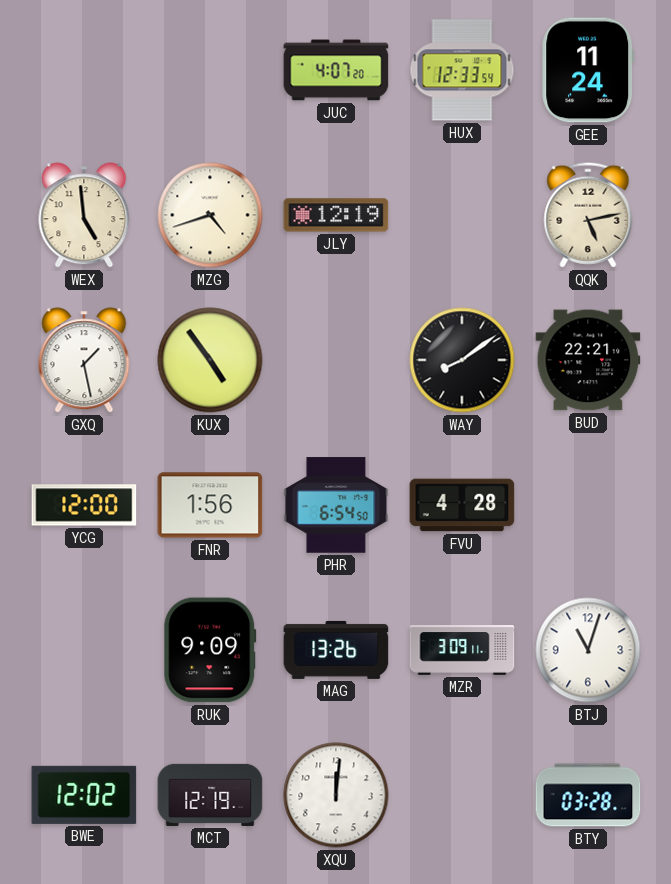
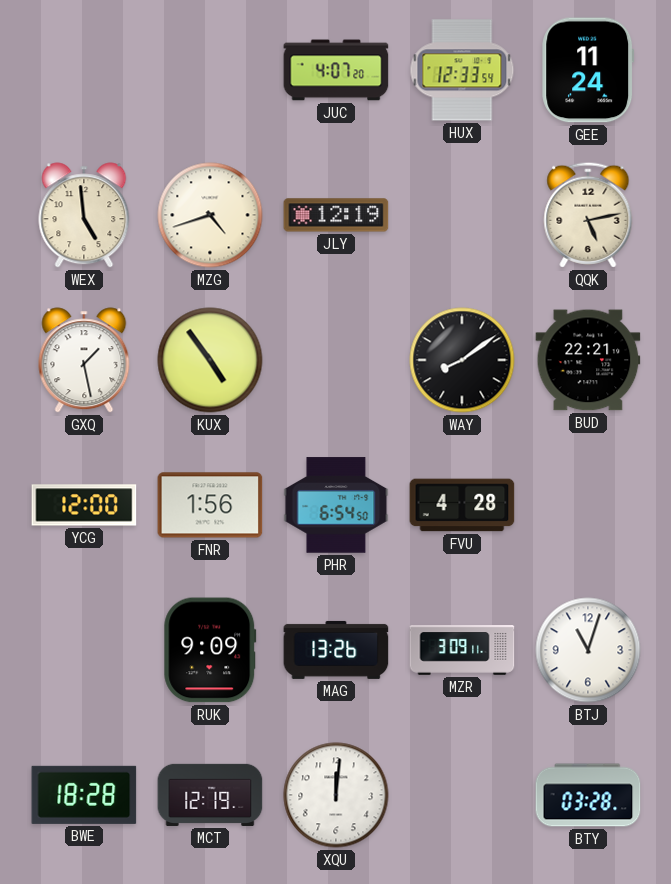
BWE: 12:02 -> 18:28
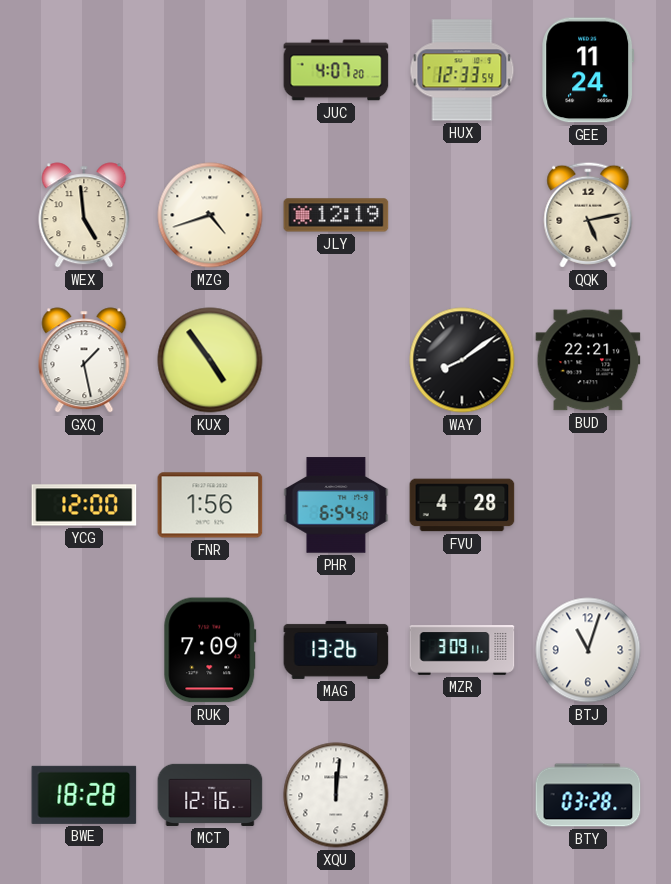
RUK: 9:09 -> 7:09
MCT: 12:19 -> 12:16
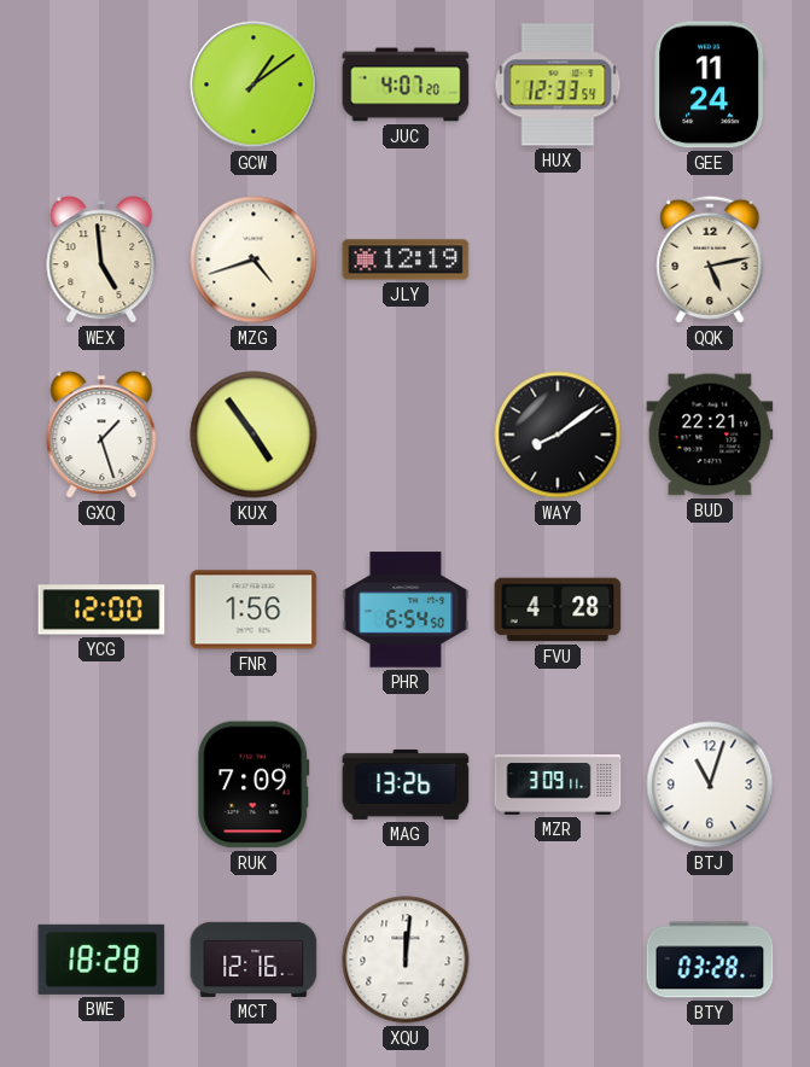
GCW: none -> 1:09
GXQ: 1:28 -> 1:27
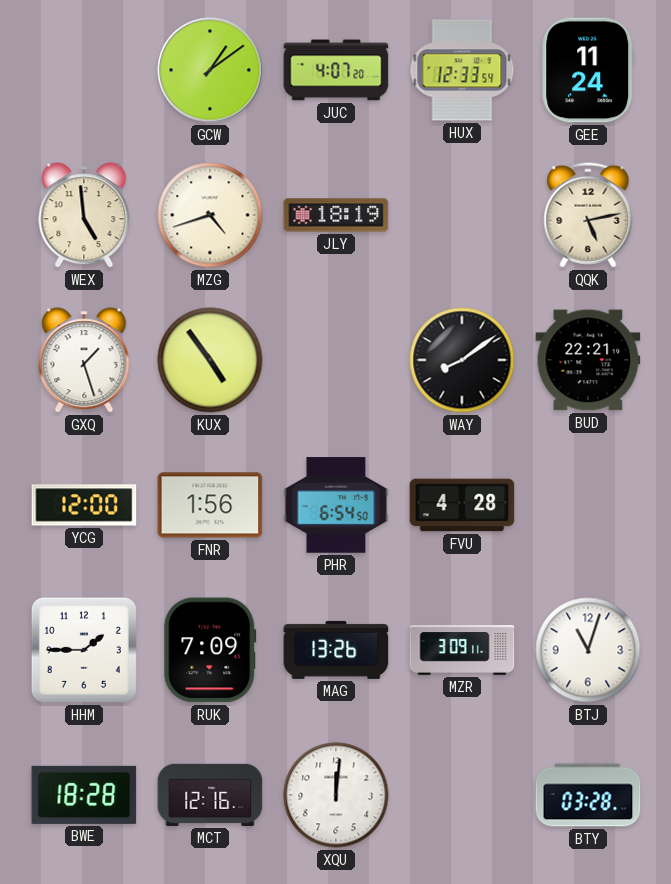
JLY: 12:19 -> 18:19
HHM: none -> 1:45
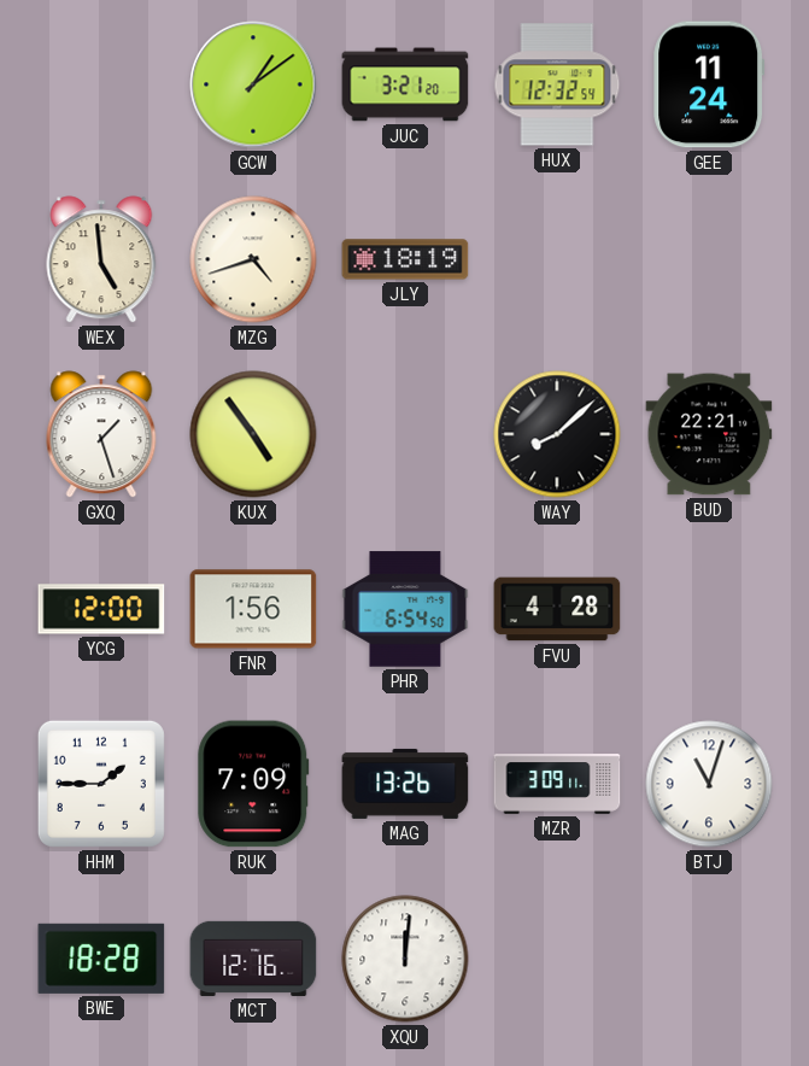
JUC: 4:07 -> 3:21
HUX: 12:33 -> 12:32
QQK: 5:13 -> none
WAY: 8:09 -> 8:08
BTY: 03:28 -> none
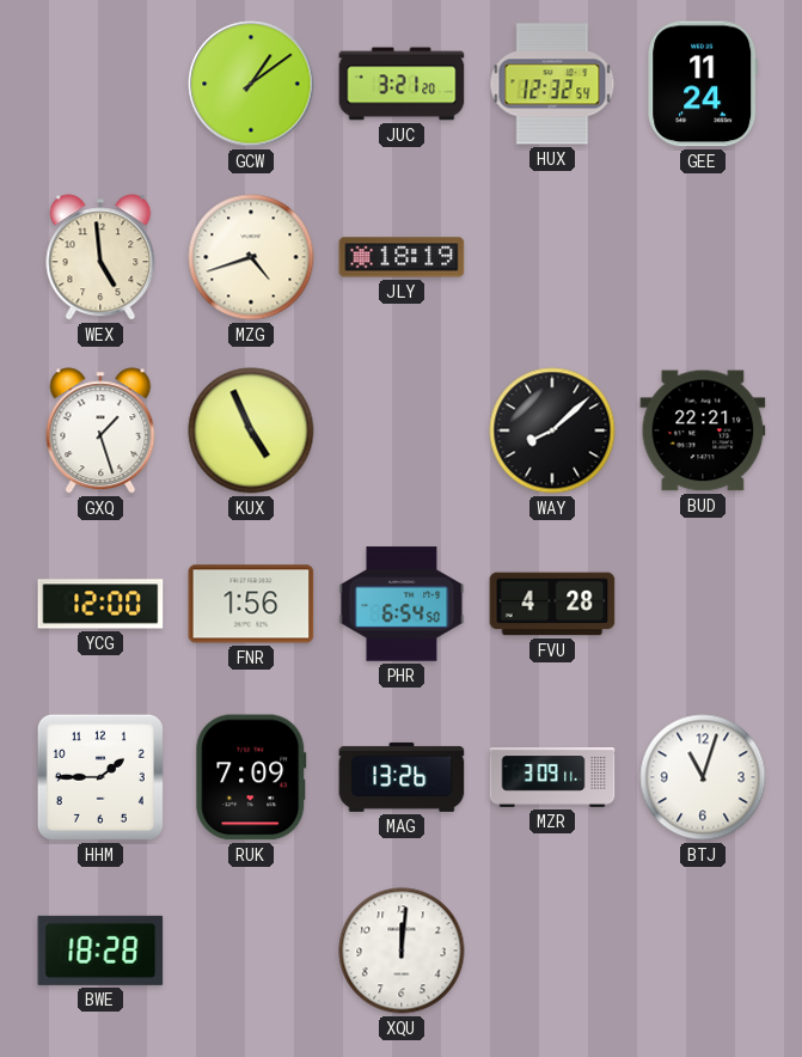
KUX: 4:54 -> 4:56
MCT: 12:16 -> none
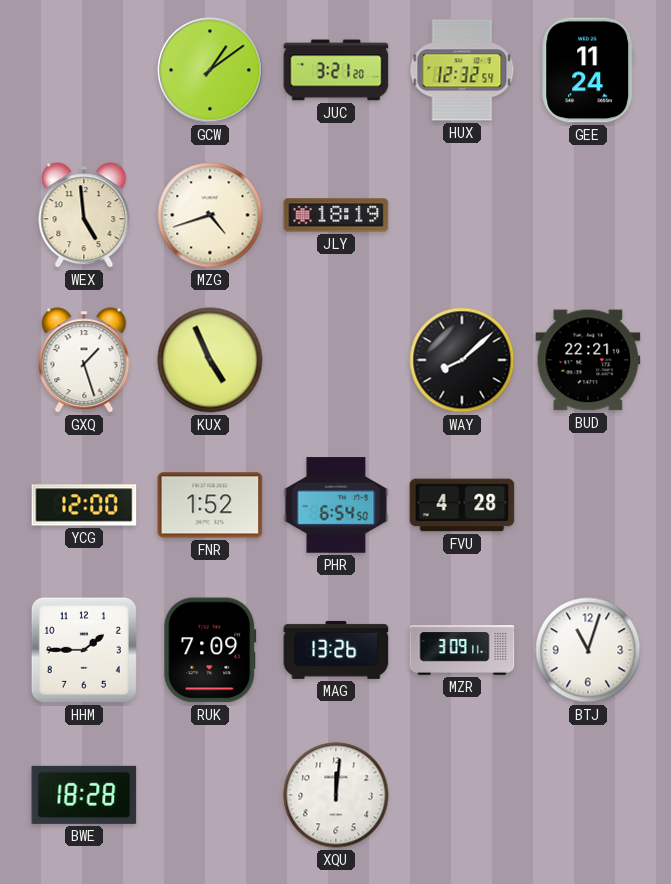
FNR: 1:56 -> 1:52
